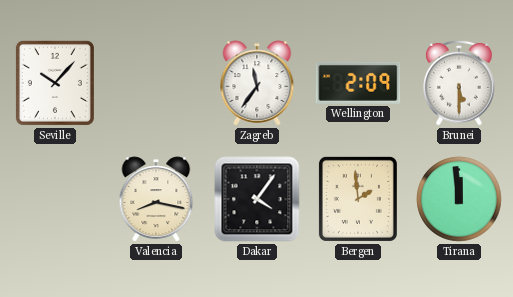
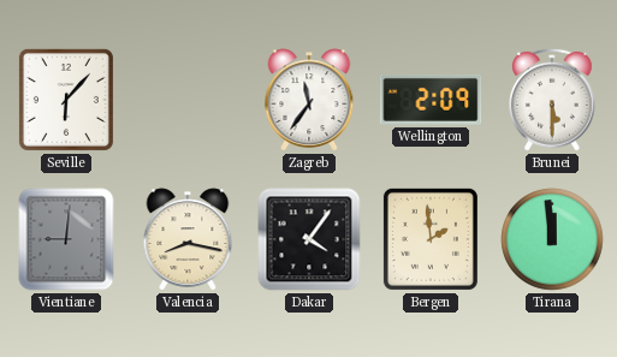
Seville: 10:07 -> 6:07
Vientiane: none -> 9:01
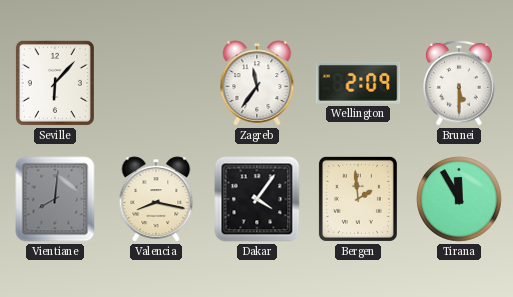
Vientiane: 9:01 -> 8:01
Tirana: 11:59 -> 11:55
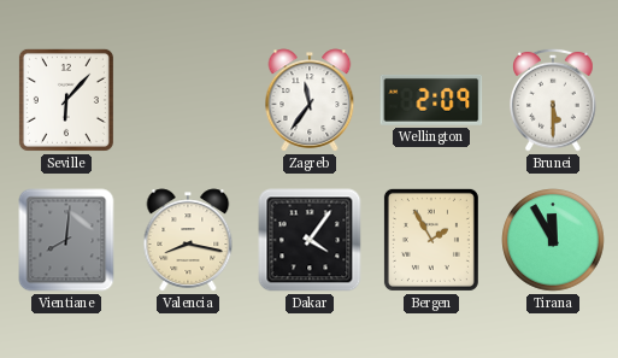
Bergen: 1:59 -> 1:55
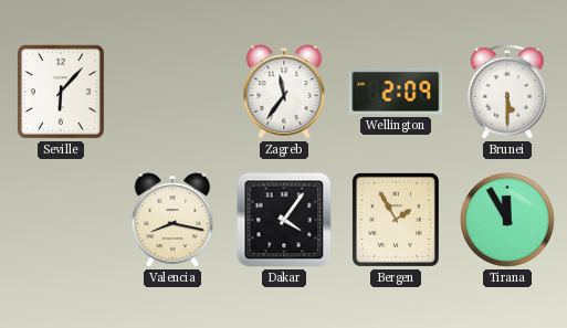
Vientiane: 8:01 -> none
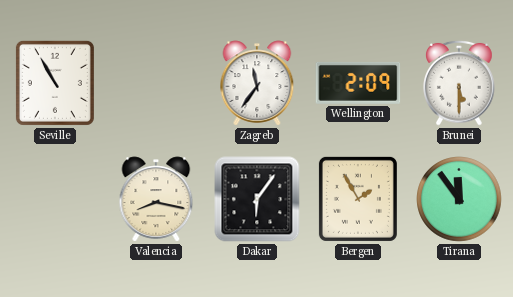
Seville: 6:07 -> 10:55
Dakar: 4:06 -> 6:06
Tirana: 11:55 -> 11:54
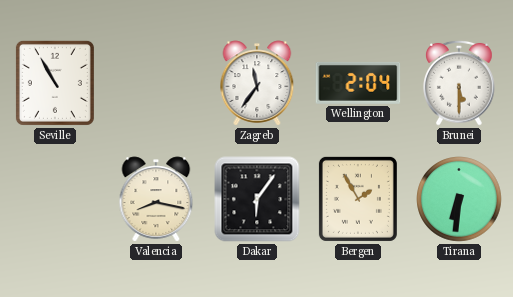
Wellington: 2:09 -> 2:04
Tirana: 11:54 -> 6:31
